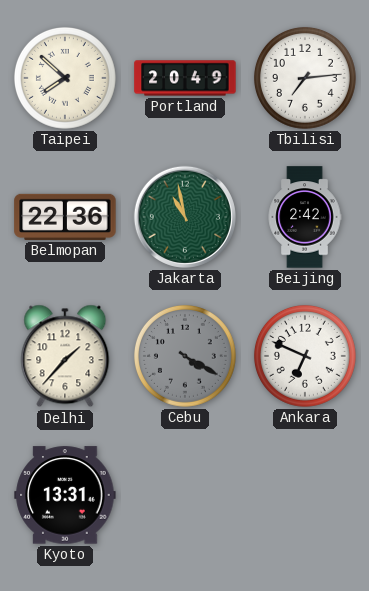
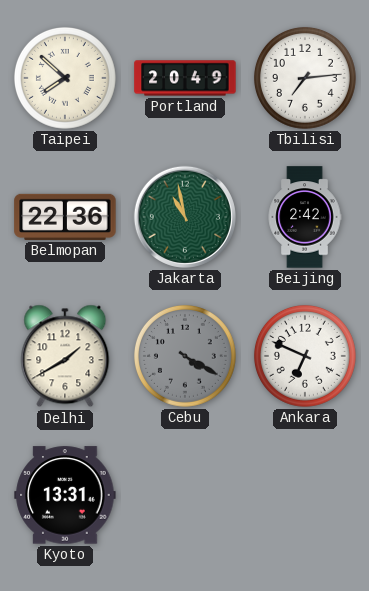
Delhi: 1:37 -> 1:40
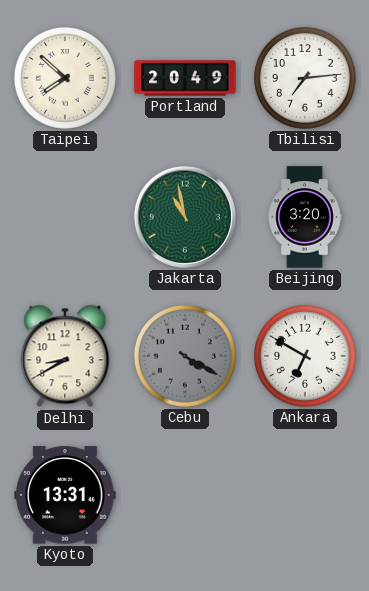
Belmopan: 22:36 -> none
Beijing: 2:42 -> 3:20
Delhi: 1:40 -> 8:40
Ankara: 6:49 -> 6:50
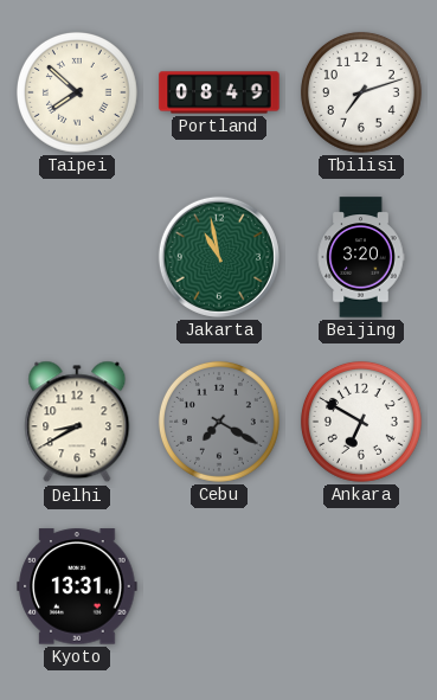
Portland: 20:49 -> 08:49
Tbilisi: 7:14 -> 7:12
Cebu: 4:20 -> 7:20
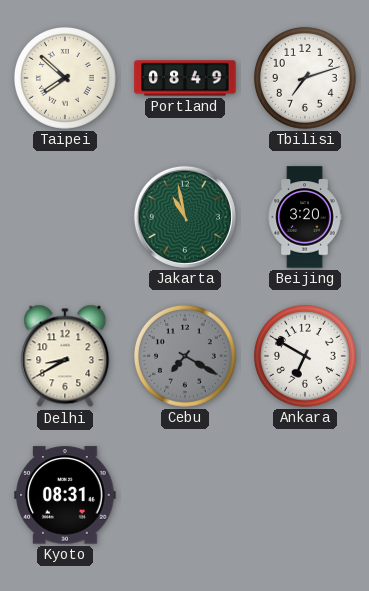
Kyoto: 13:31 -> 08:31
